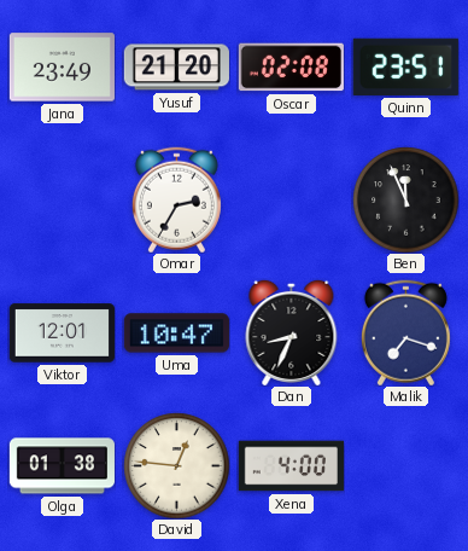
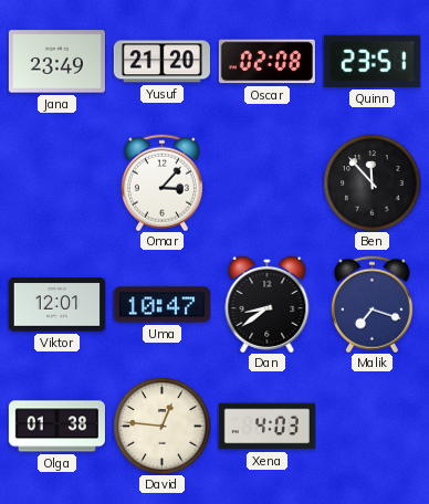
Omar: 2:35 -> 3:07
Ben: 11:56 -> 11:53
Dan: 8:34 -> 8:39
Xena: 4:00 -> 4:03
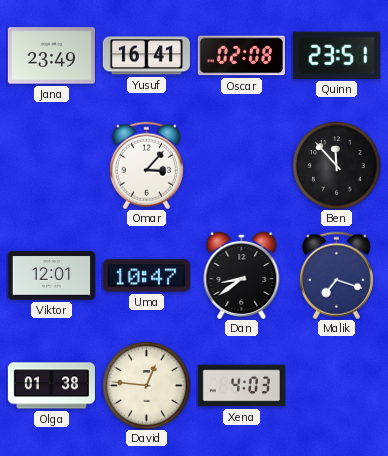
Yusuf: 21:20 -> 16:41
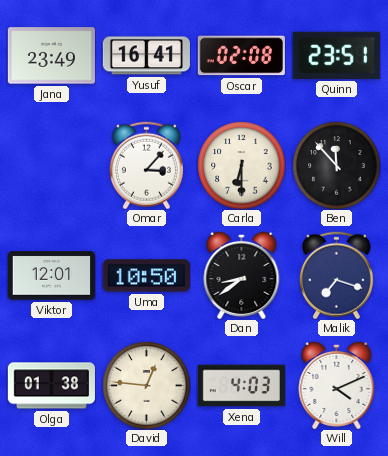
Carla: none -> 6:30
Uma: 10:47 -> 10:50
Will: none -> 4:11
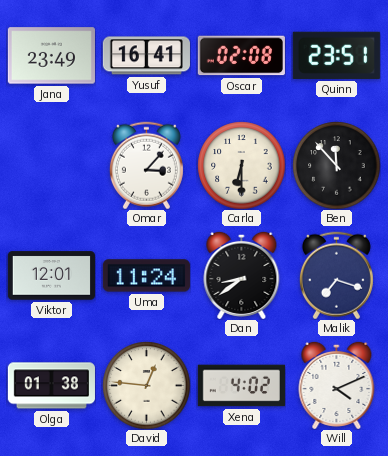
Uma: 10:50 -> 11:24
Xena: 4:03 -> 4:02
